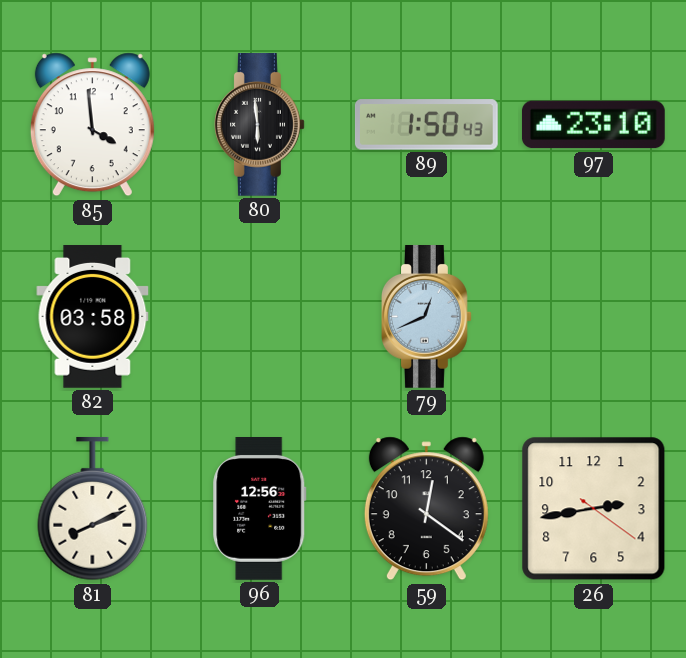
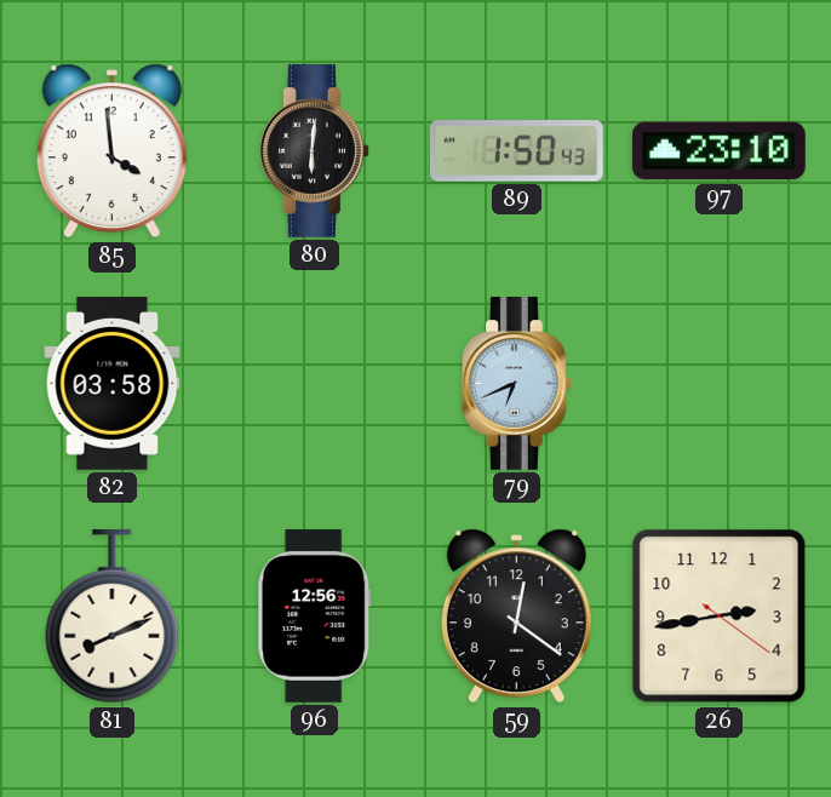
80: 5:59 -> 6:01
79: 12:41 -> 6:41
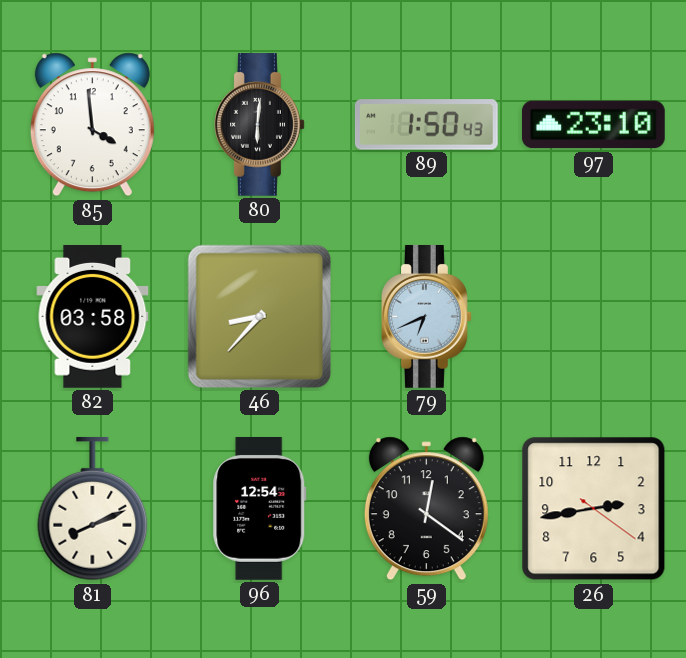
46: none -> 8:37
96: 12:56 -> 12:54
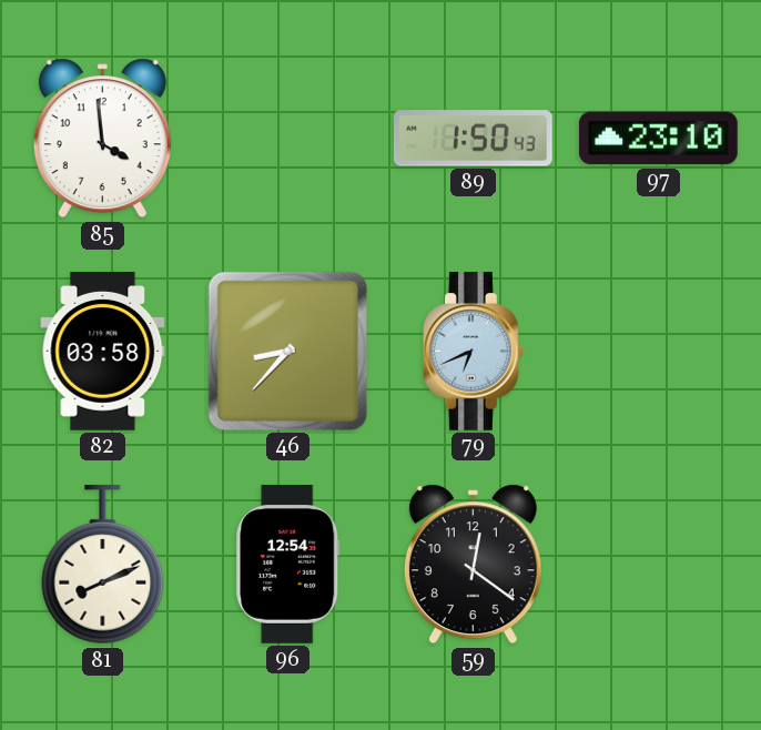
80: 6:01 -> none
26: 2:43 -> none
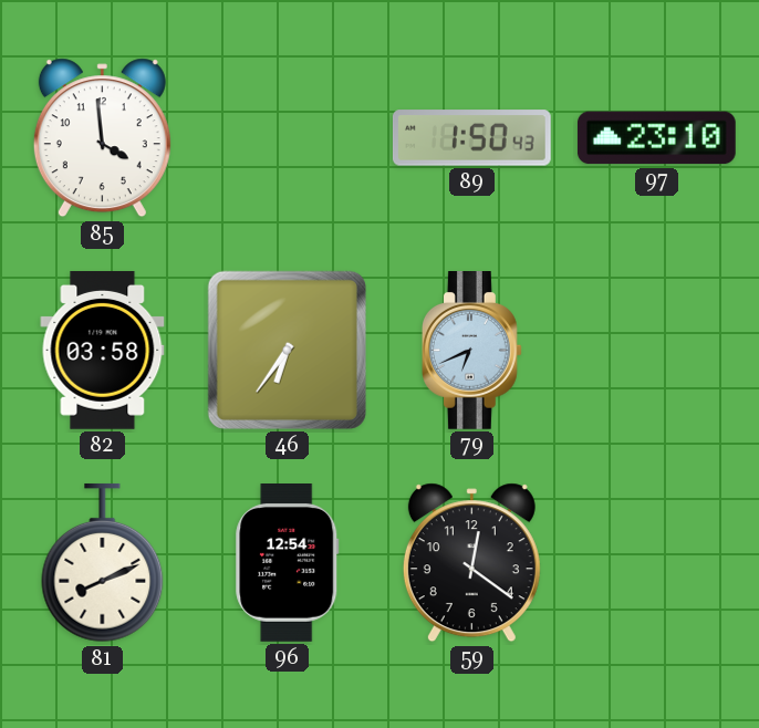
46: 8:37 -> 6:36
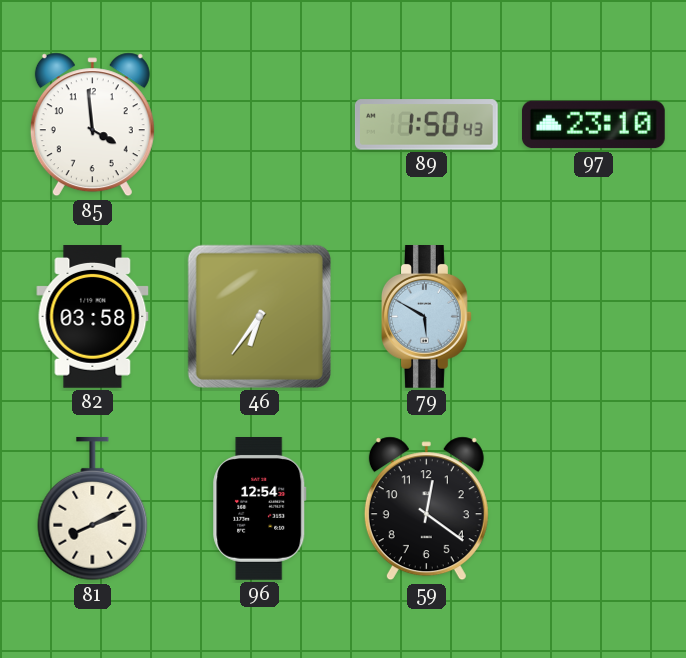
79: 6:41 -> 5:50
